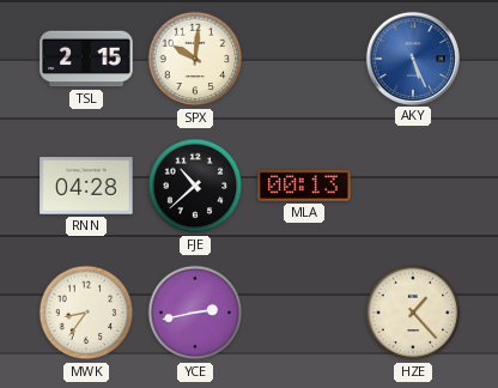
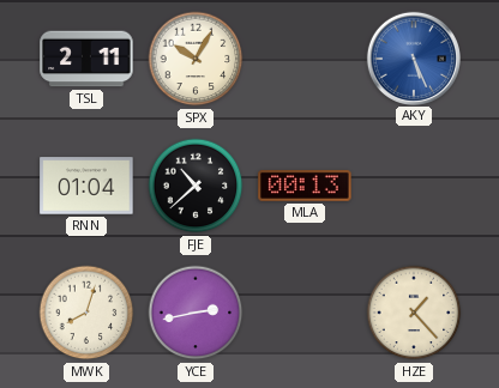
TSL: 2:15 -> 2:11
SPX: 10:01 -> 10:05
RNN: 04:28 -> 01:04
MWK: 8:36 -> 8:03
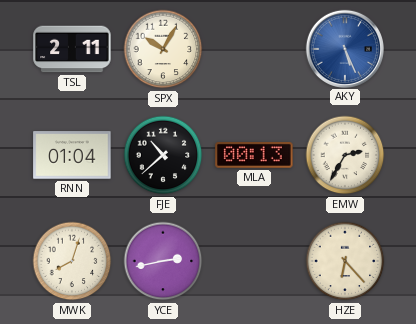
EMW: none -> 2:35
HZE: 1:23 -> 6:23
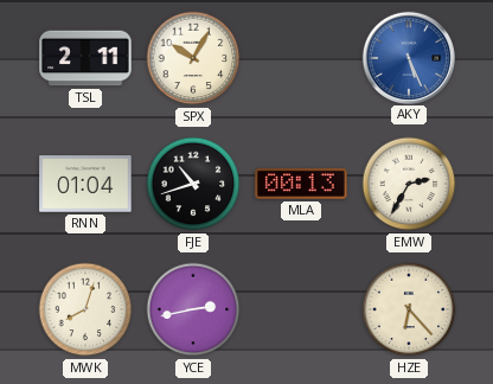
FJE: 10:38 -> 10:42
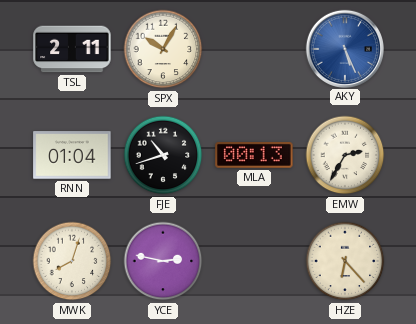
YCE: 2:43 -> 2:47
